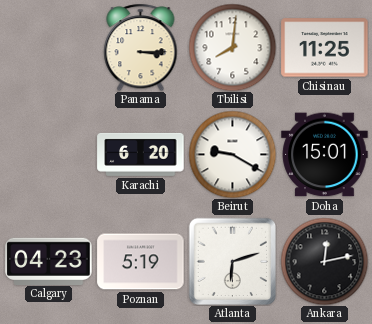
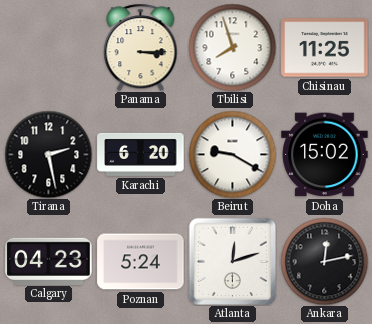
Tbilisi: 8:01 -> 7:57
Tirana: none -> 2:28
Doha: 15:01 -> 15:02
Poznan: 5:19 -> 5:24
Atlanta: 6:12 -> 12:12
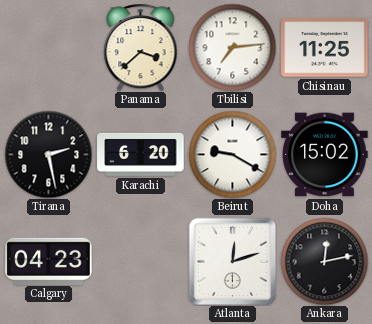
Panama: 3:15 -> 3:38
Tbilisi: 7:57 -> 7:14
Poznan: 5:24 -> none
